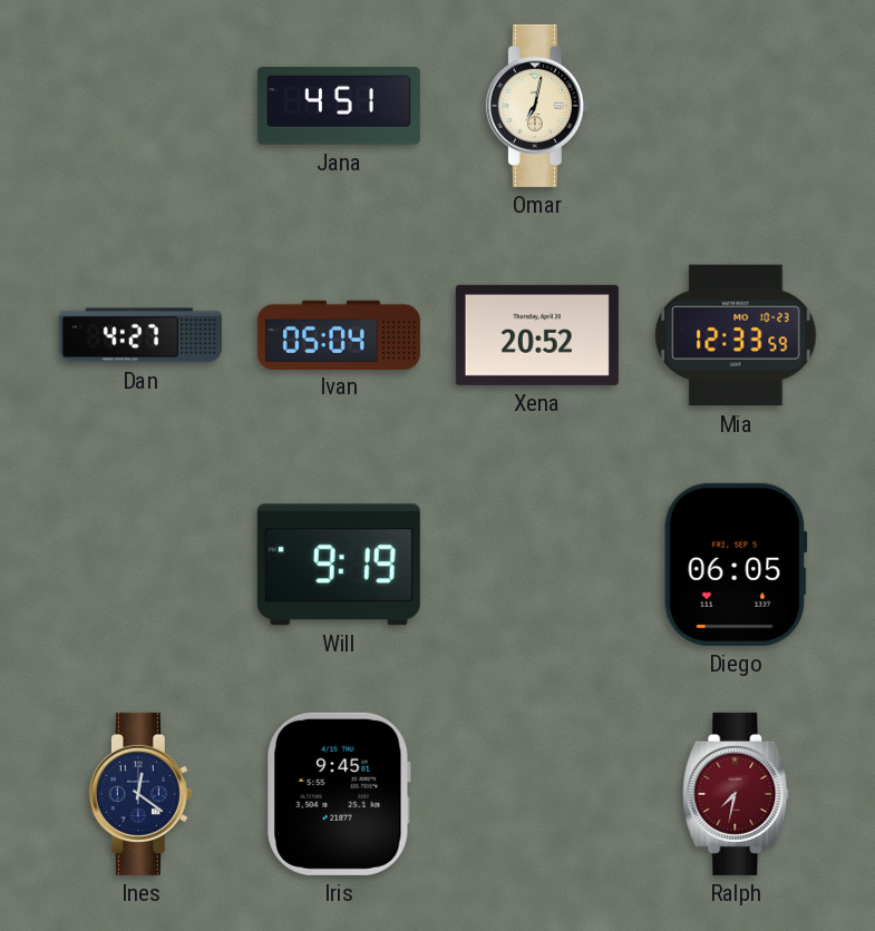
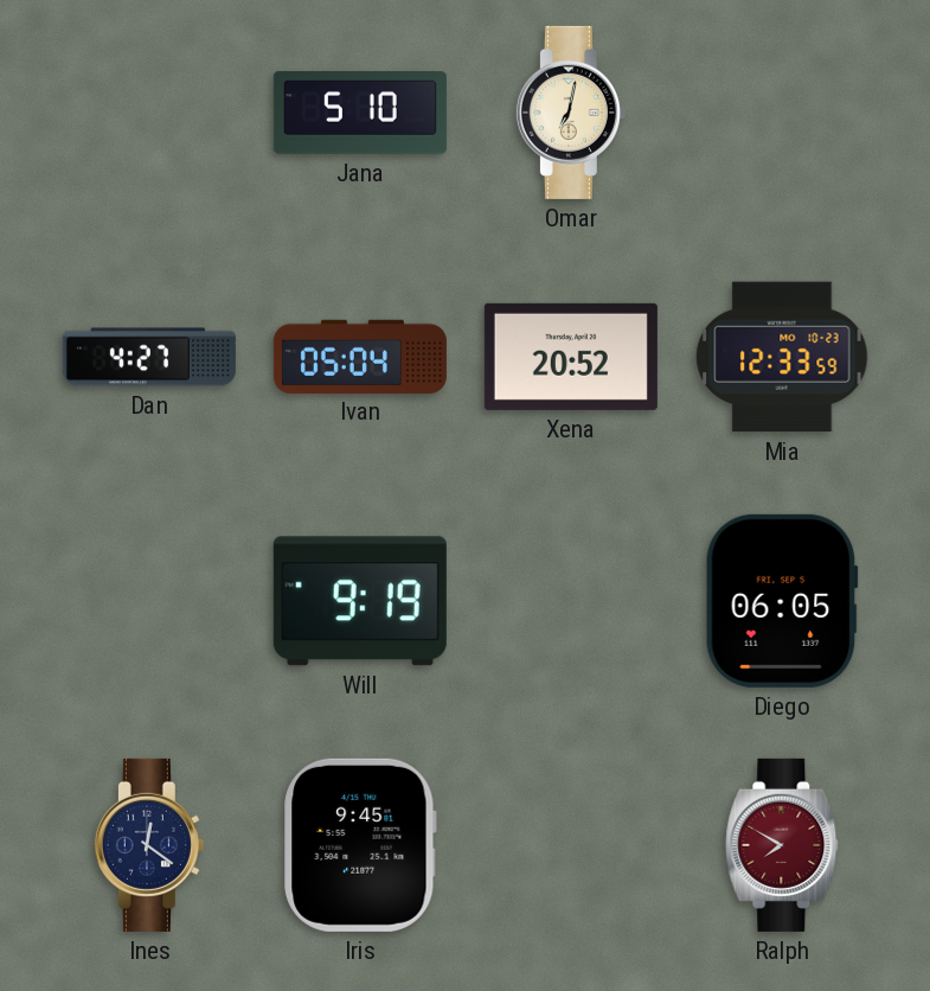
Jana: 4:51 -> 5:10
Ralph: 7:32 -> 7:50
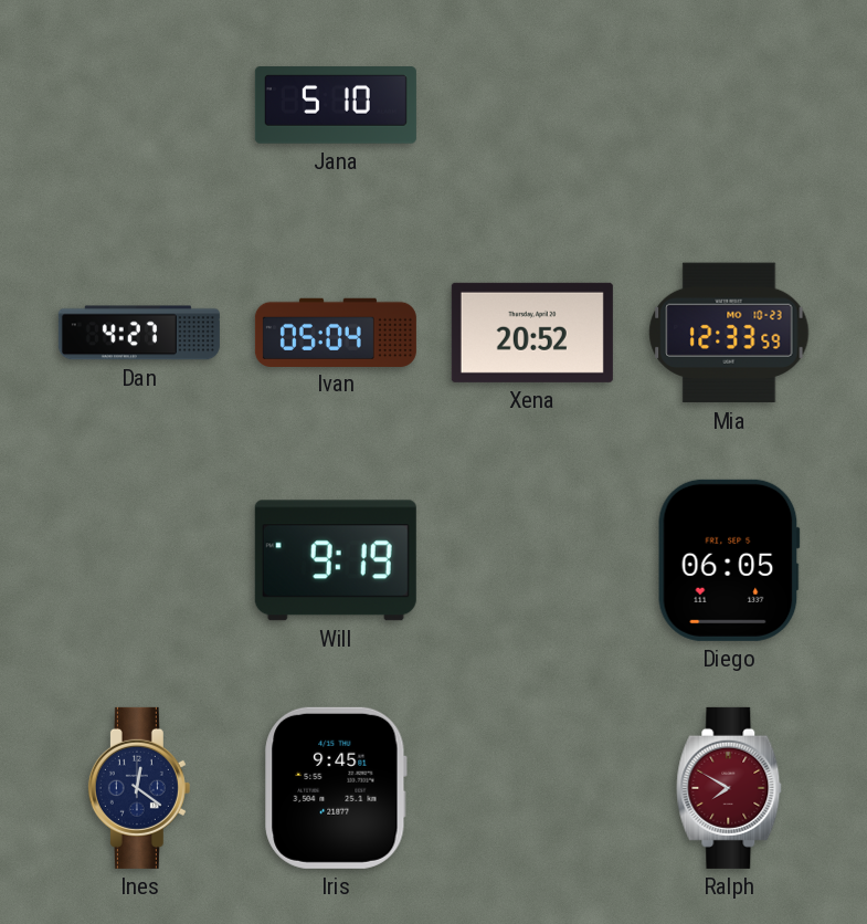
Omar: 7:02 -> none
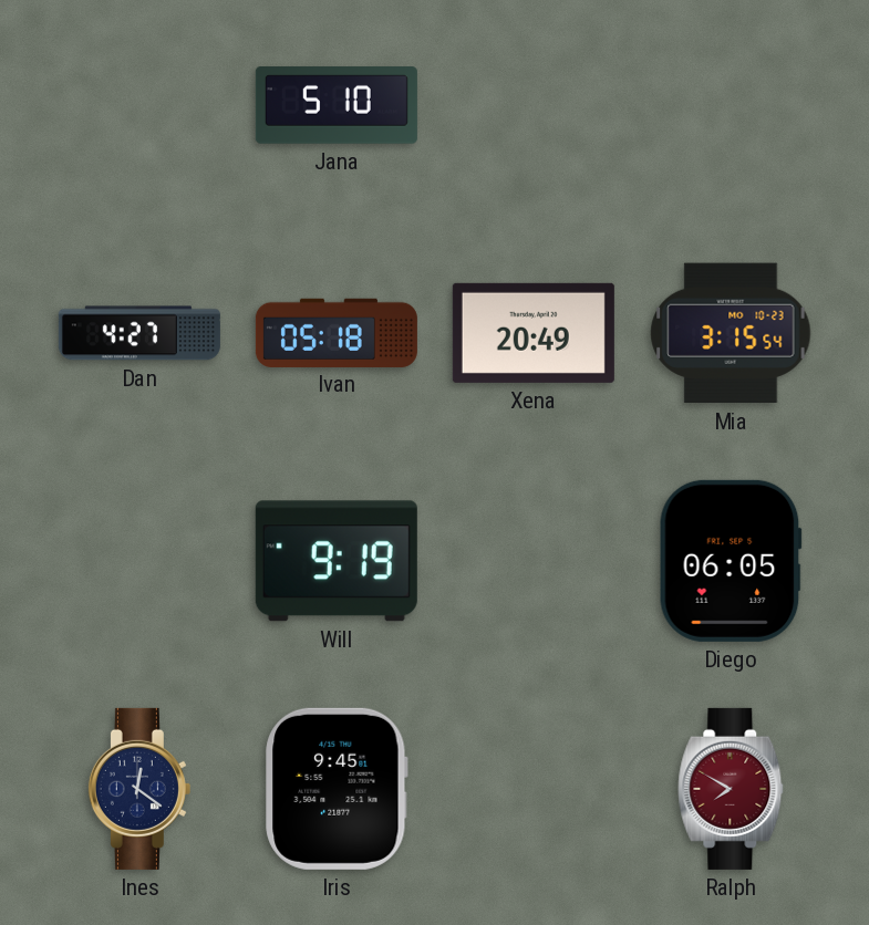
Ivan: 05:04 -> 05:18
Xena: 20:52 -> 20:49
Mia: 12:33 -> 3:15
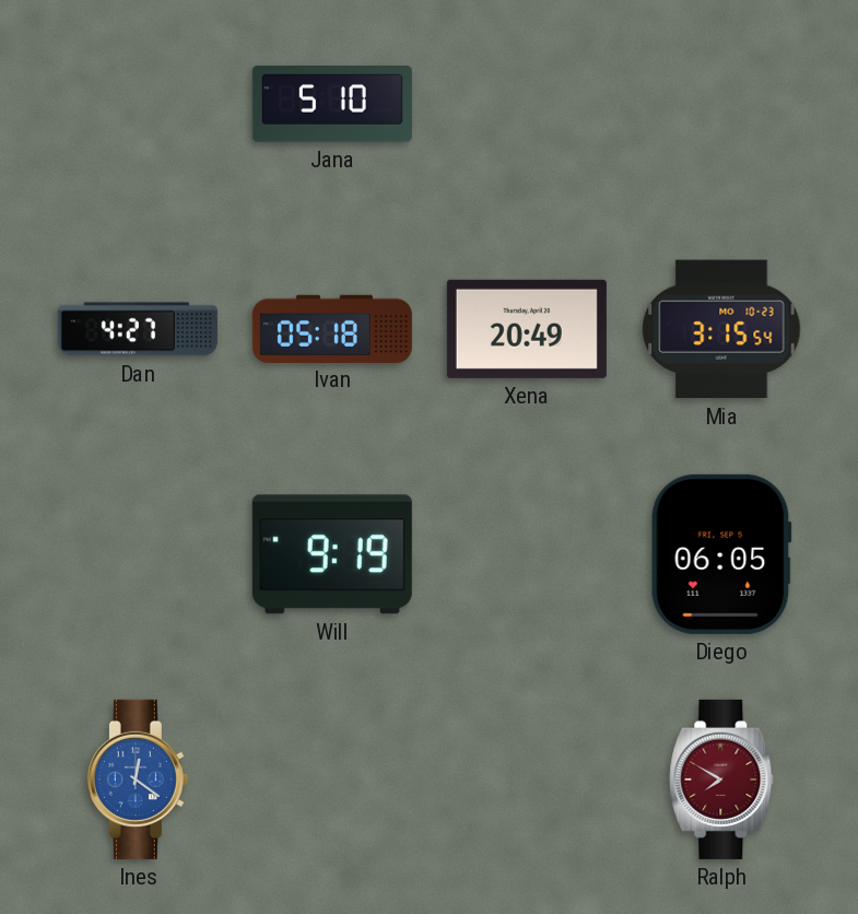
Ines dial: navy -> blue
Iris: 9:45 -> none
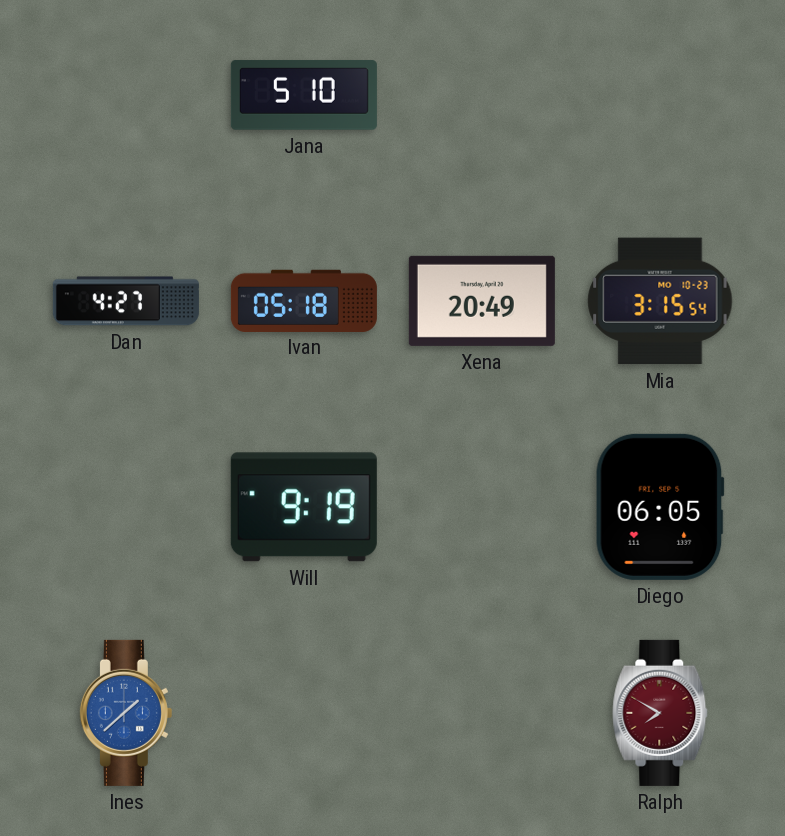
Ines: 12:21 -> 1:38
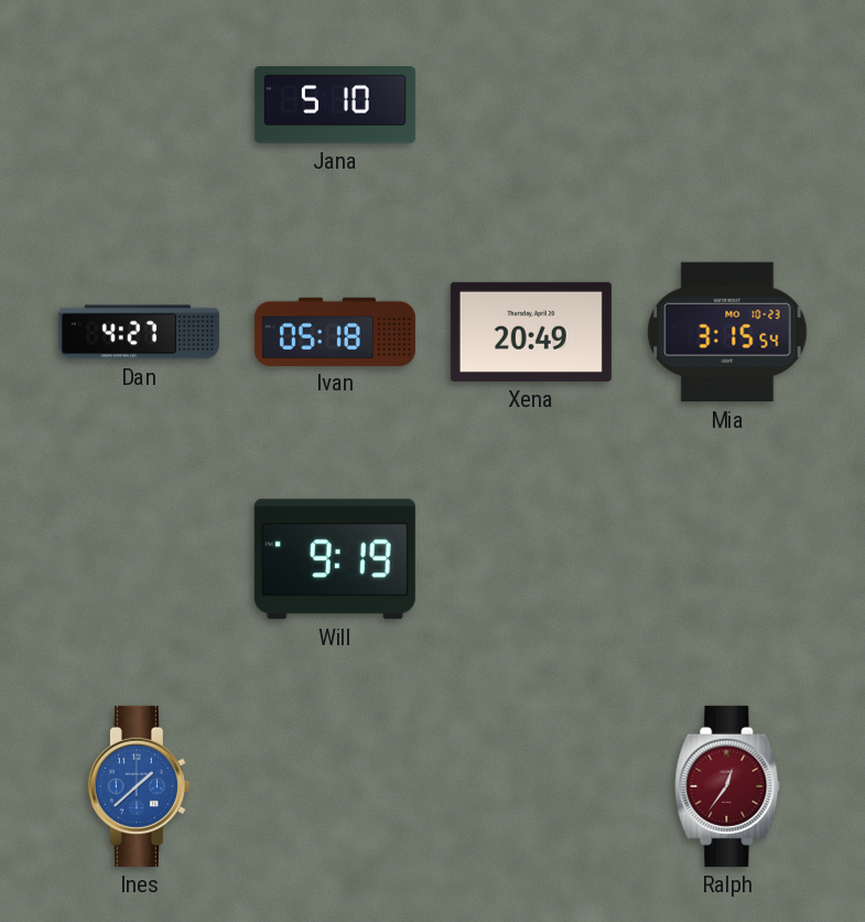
Diego: 06:05 -> none
Ralph: 7:50 -> 12:36
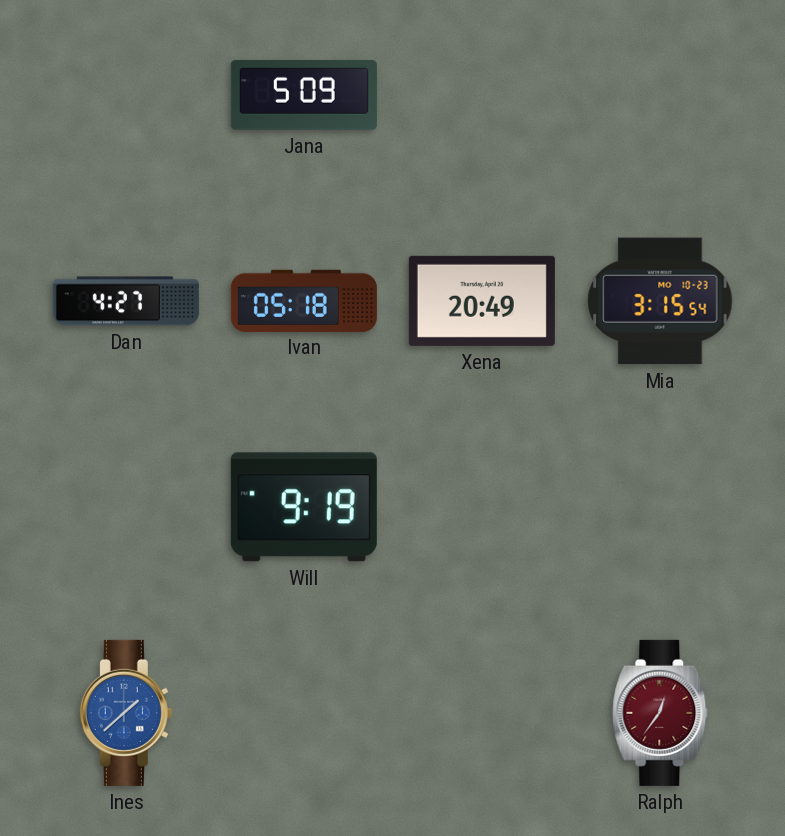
Jana: 5:10 -> 5:09
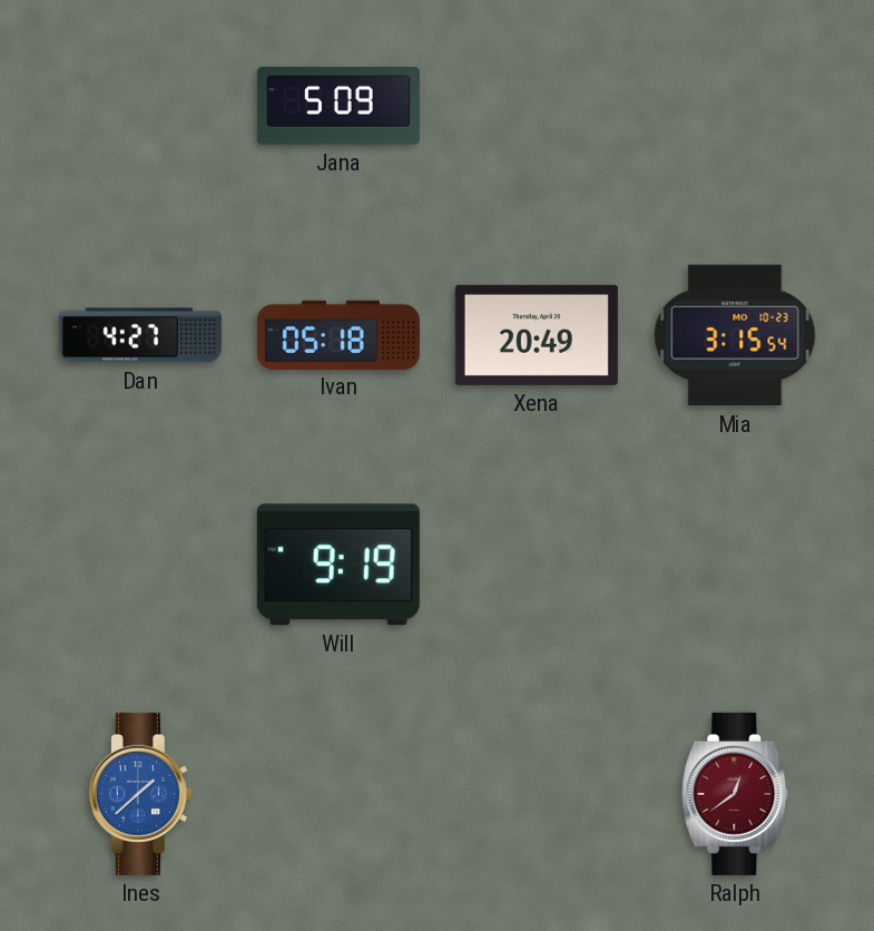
Ralph: 12:36 -> 12:39
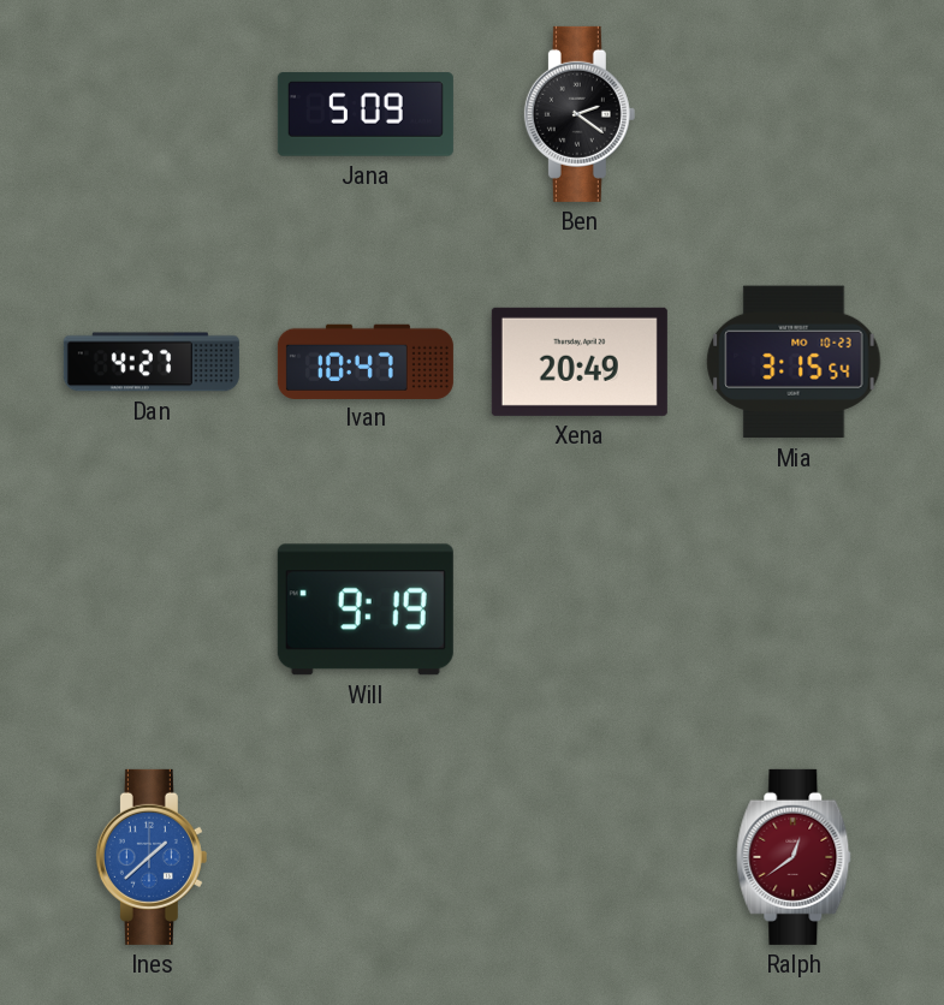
Ben: none -> 2:21
Ivan: 05:18 -> 10:47
